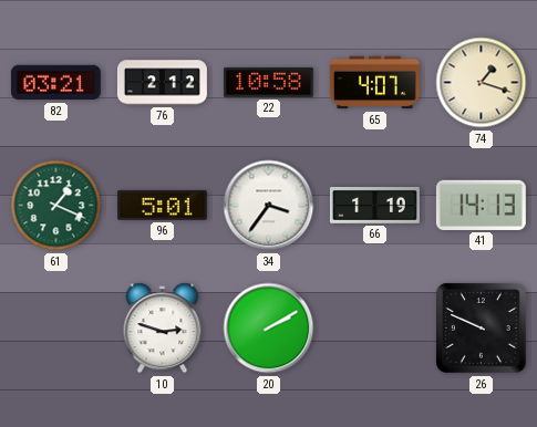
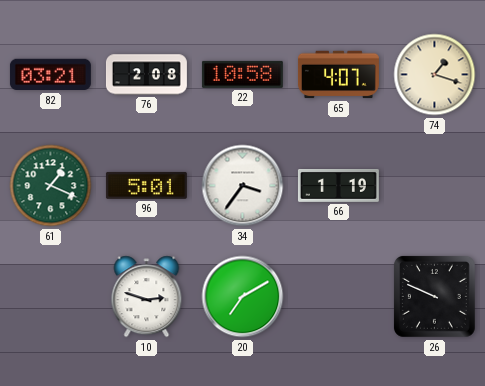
76: 2:12 -> 2:08
41: 14:13 -> none
20: 2:10 -> 7:10
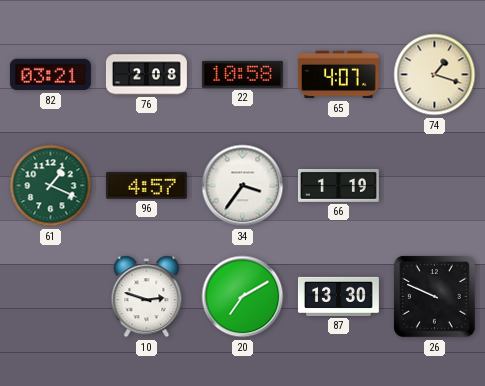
96: 5:01 -> 4:57
87: none -> 13:30
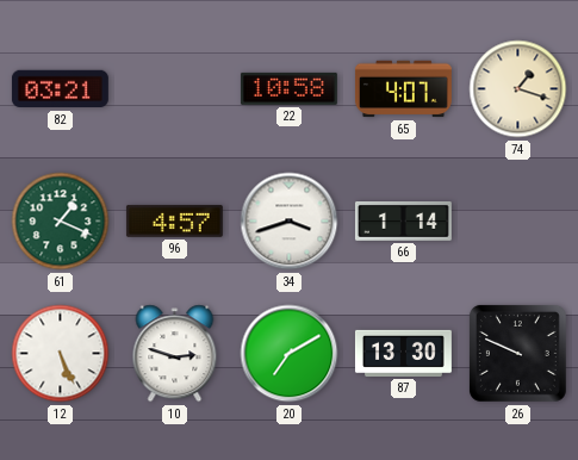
76: 2:08 -> none
34: 3:36 -> 3:42
66: 1:19 -> 1:14
12: none -> 5:26
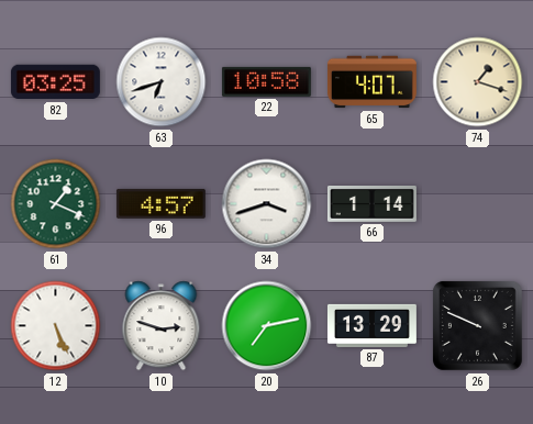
82: 03:21 -> 03:25
63: none -> 6:42
20: 7:10 -> 7:13
87: 13:30 -> 13:29
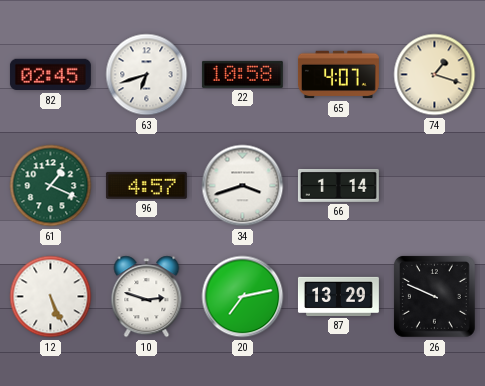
82: 03:25 -> 02:45
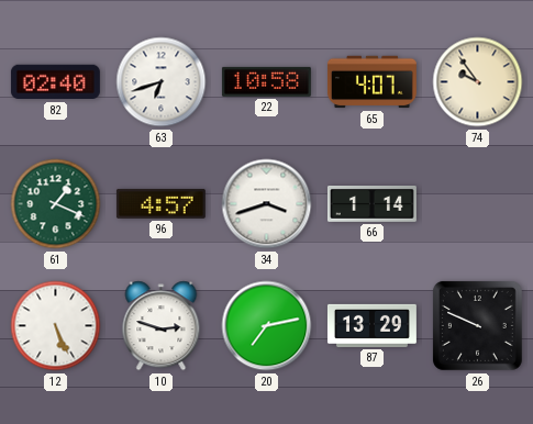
82: 02:45 -> 02:40
74: 1:18 -> 9:54
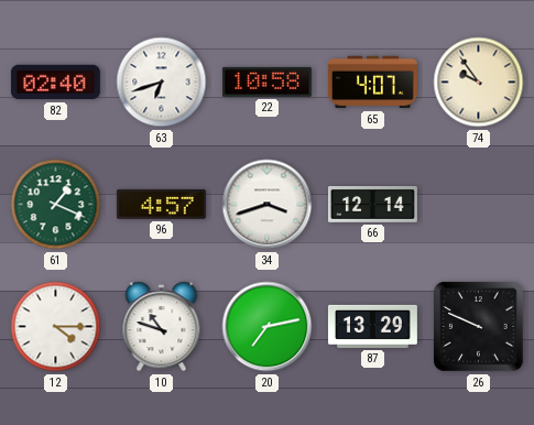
66: 1:14 -> 12:14
12: 5:26 -> 4:15
10: 2:48 -> 10:48
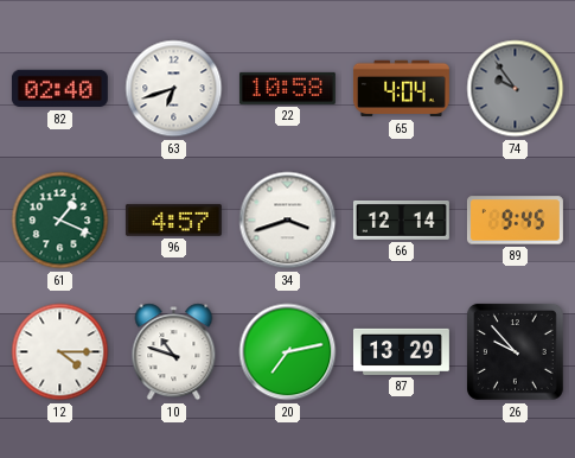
65: 4:07 -> 4:04
74 dial: cream -> grey
89: none -> 9:45
26: 9:49 -> 9:53
